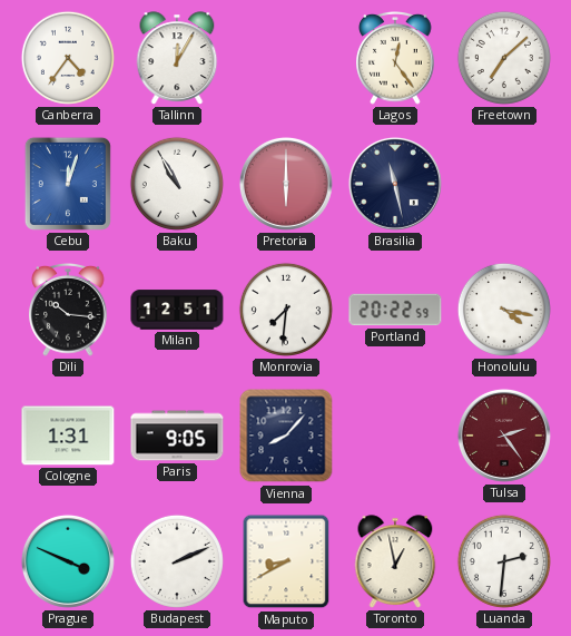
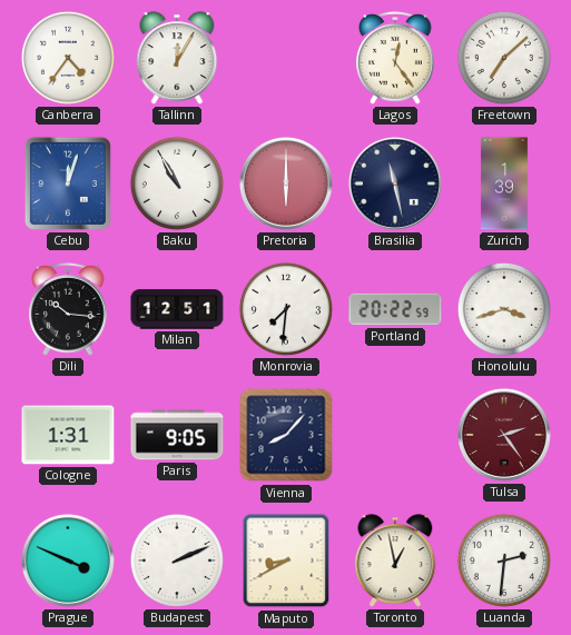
Zurich: none -> 1:39
Honolulu: 4:17 -> 3:42
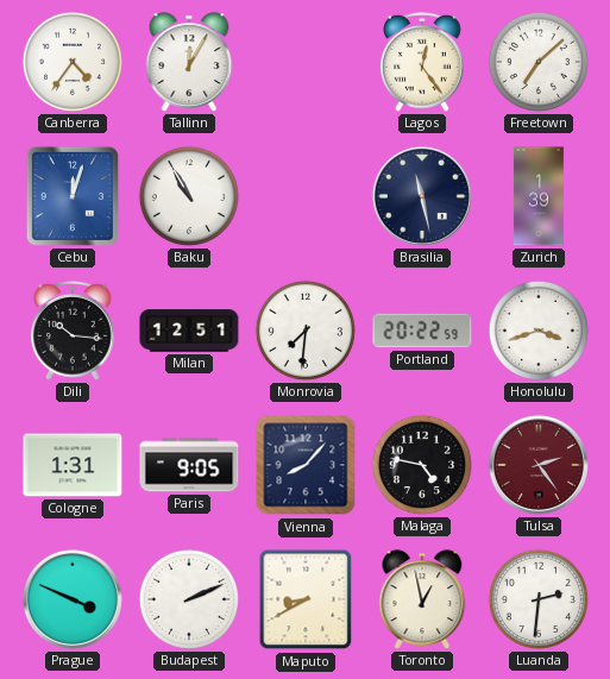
Pretoria: 6:00 -> none
Malaga: none -> 4:47
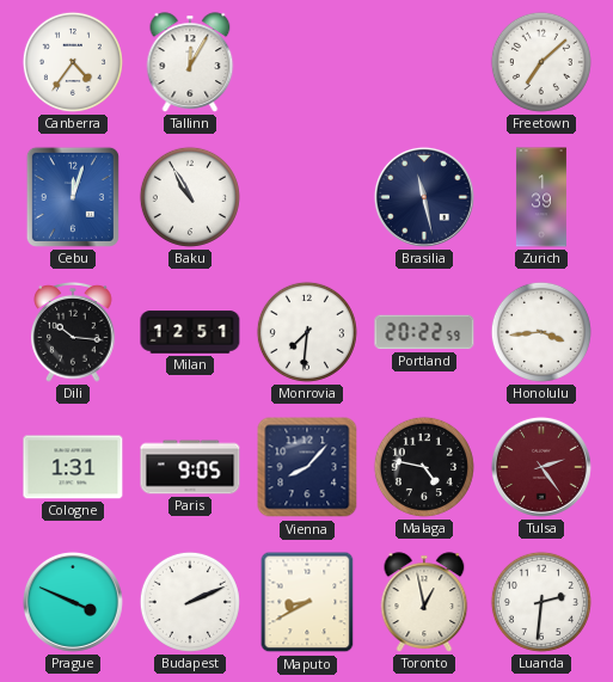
Lagos: 12:24 -> none
Honolulu: 3:42 -> 3:44
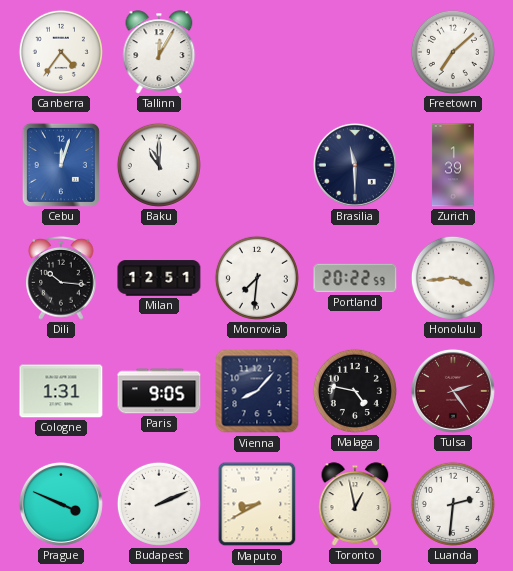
Baku: 10:55 -> 11:00
Brasilia: 11:28 -> 11:30
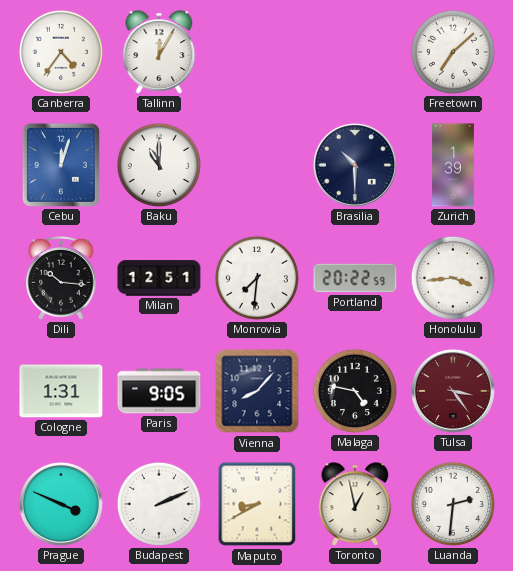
Brasilia: 11:30 -> 10:30
Tulsa: 2:24 -> 3:24
